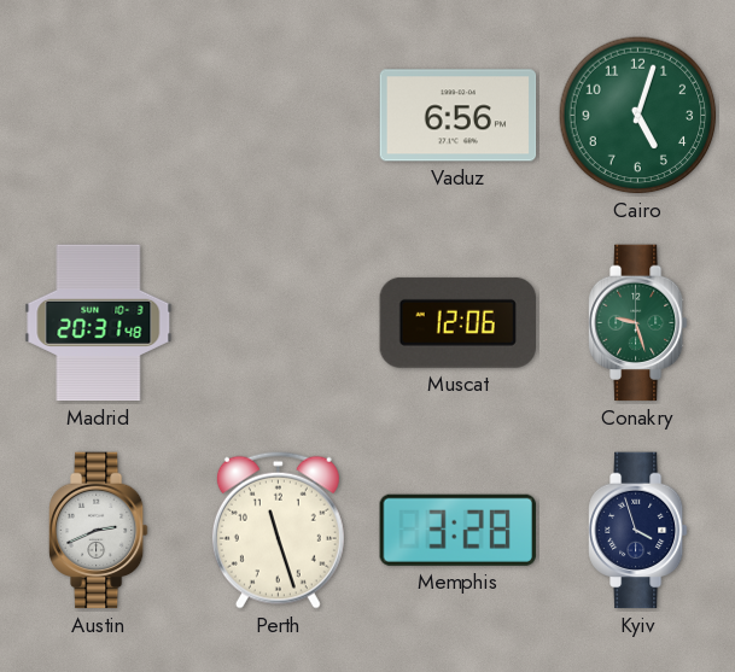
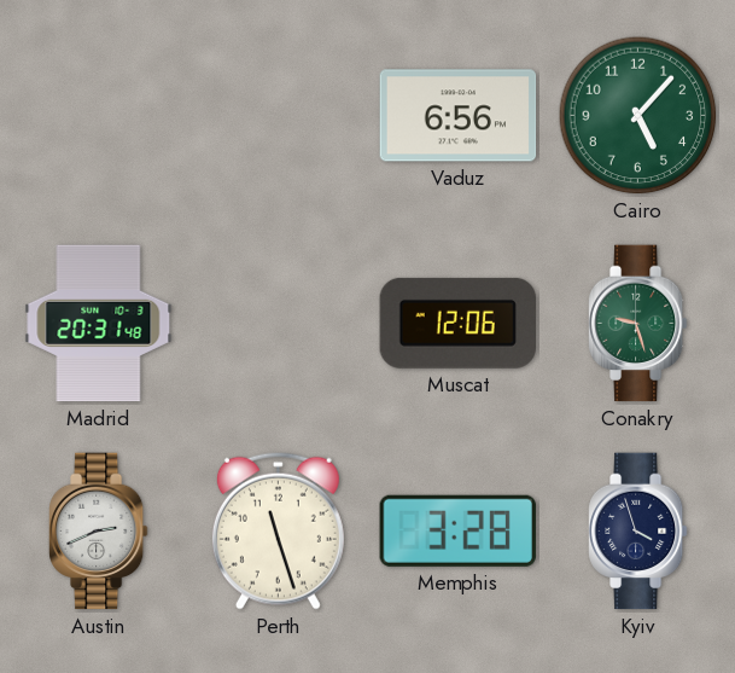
Cairo: 5:03 -> 5:07
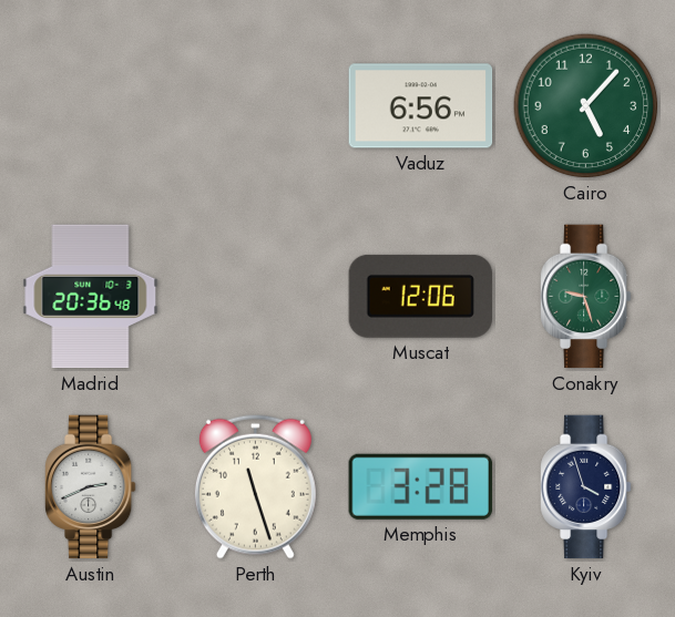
Madrid: 20:31 -> 20:36
